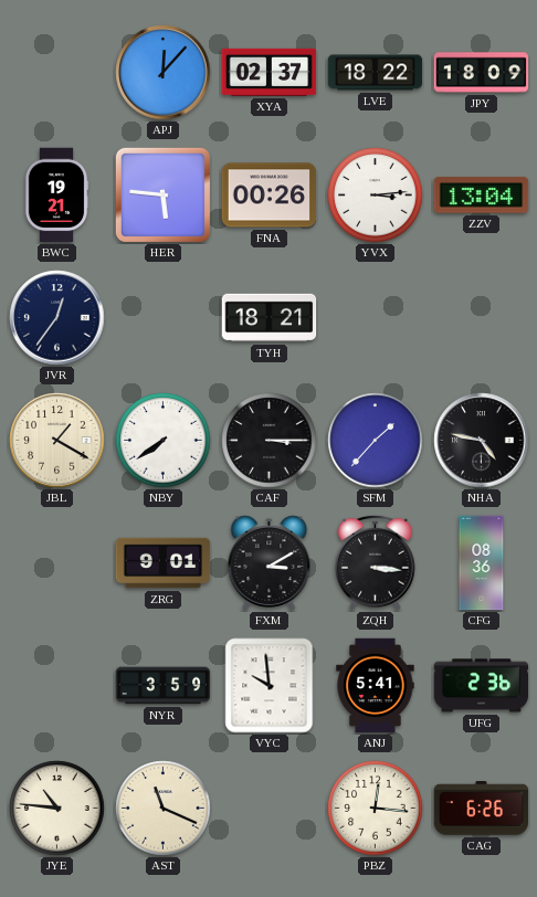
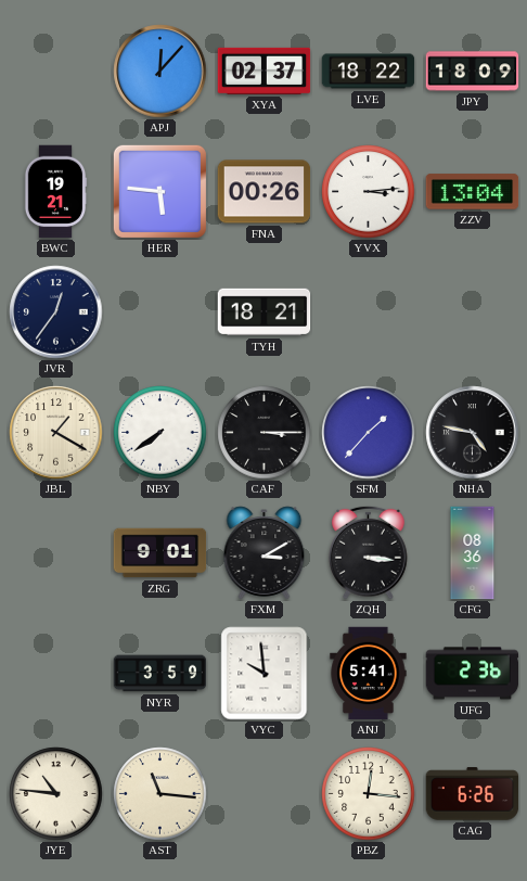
AST: 11:19 -> 11:16
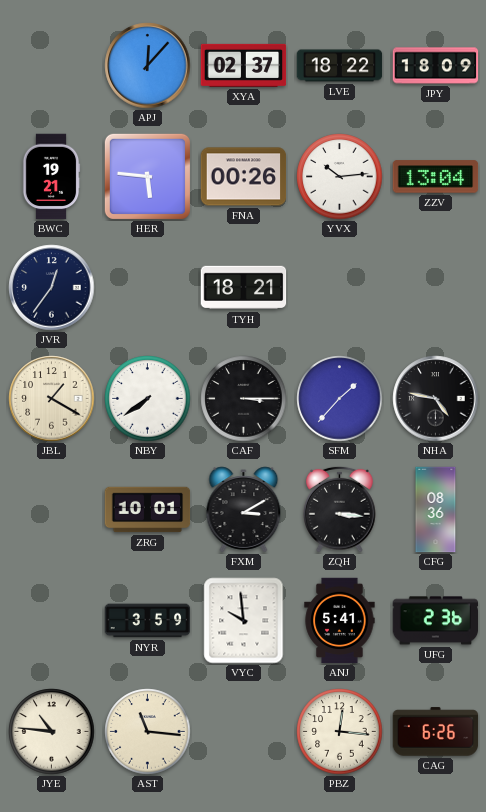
YVX: 3:14 -> 10:14
ZRG: 9:01 -> 10:01
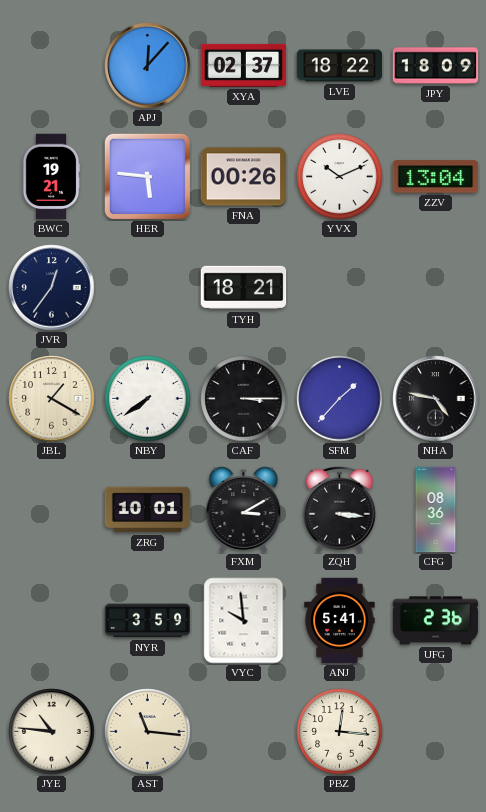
YVX: 10:14 -> 10:11
CAG: 6:26 -> none
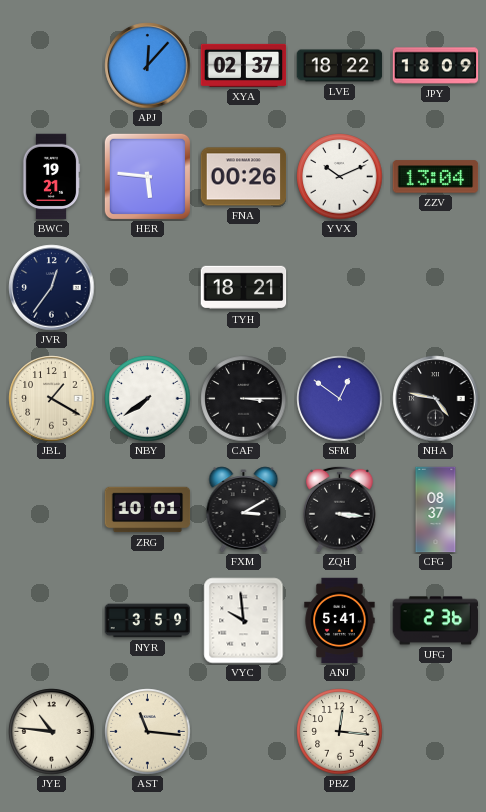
SFM: 1:37 -> 12:51
CFG: 08:36 -> 08:37
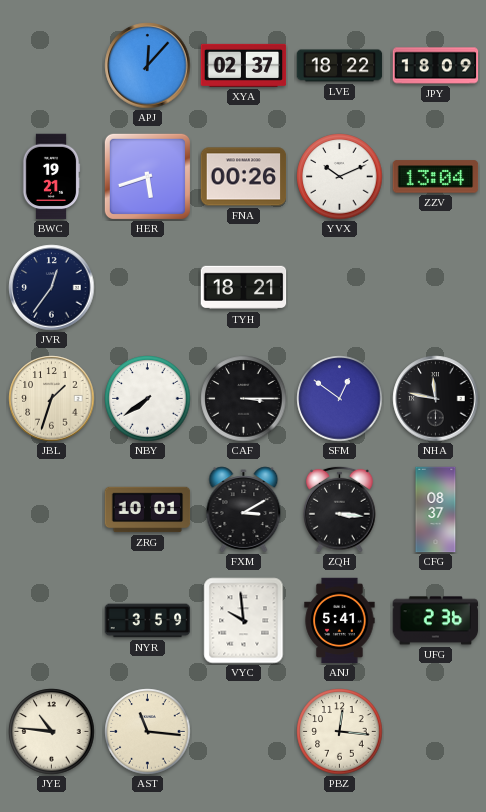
HER: 5:46 -> 5:42
JBL: 1:20 -> 1:33
NHA: 4:47 -> 11:47
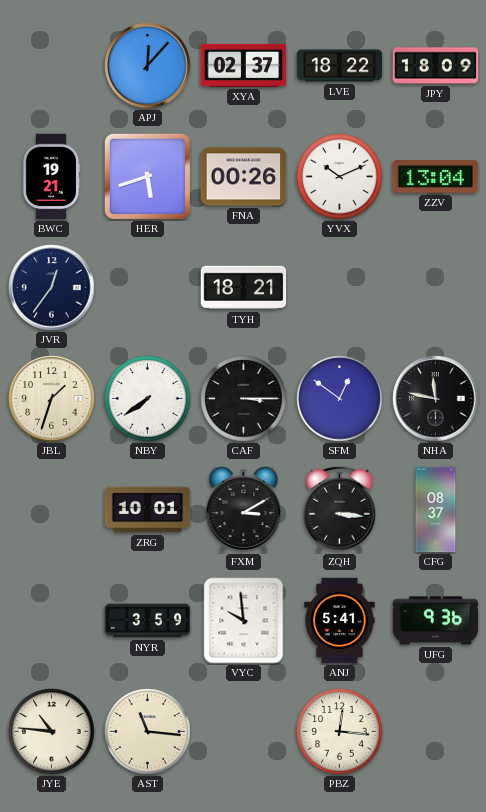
UFG: 2:36 -> 9:36
